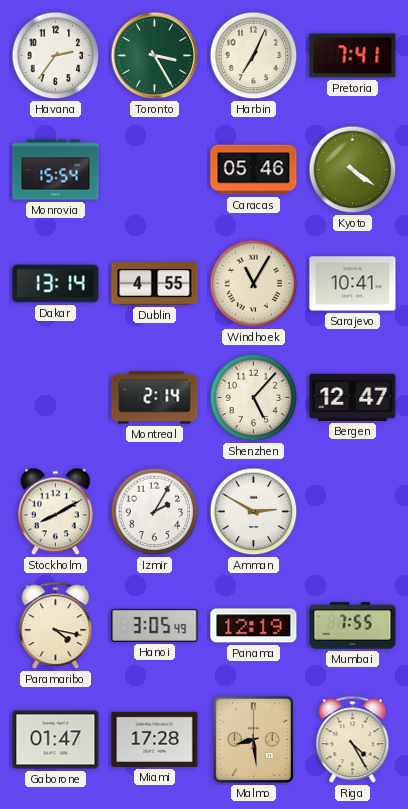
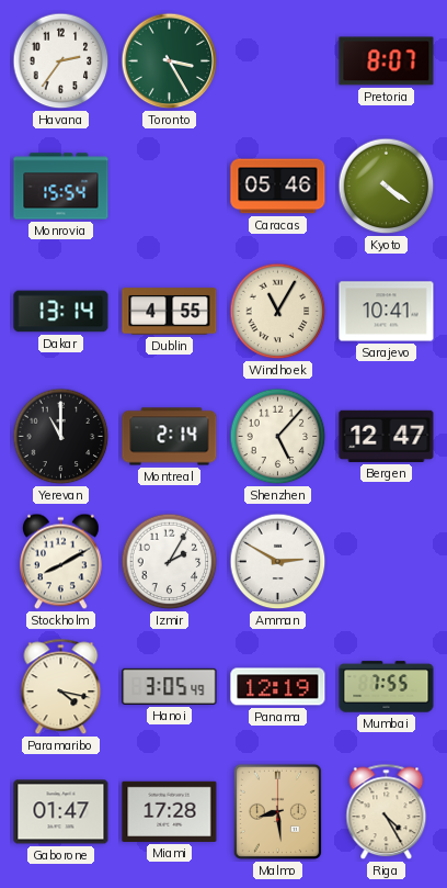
Harbin: 7:04 -> none
Pretoria: 7:41 -> 8:07
Yerevan: none -> 11:00
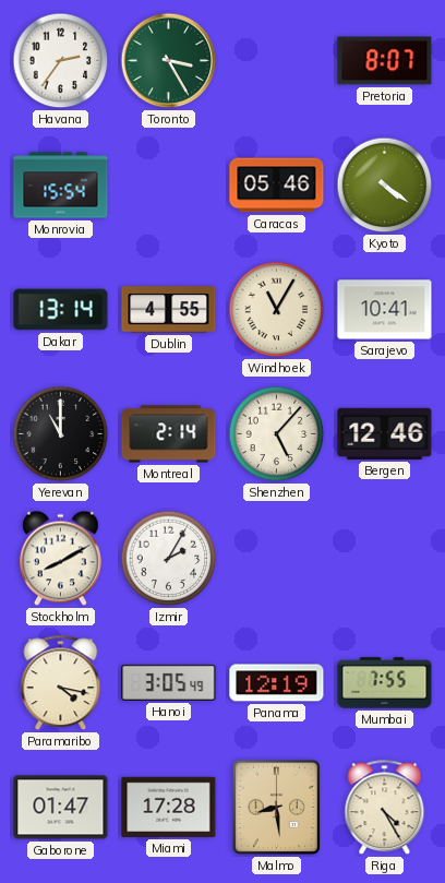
Bergen: 12:47 -> 12:46
Amman: 2:50 -> none
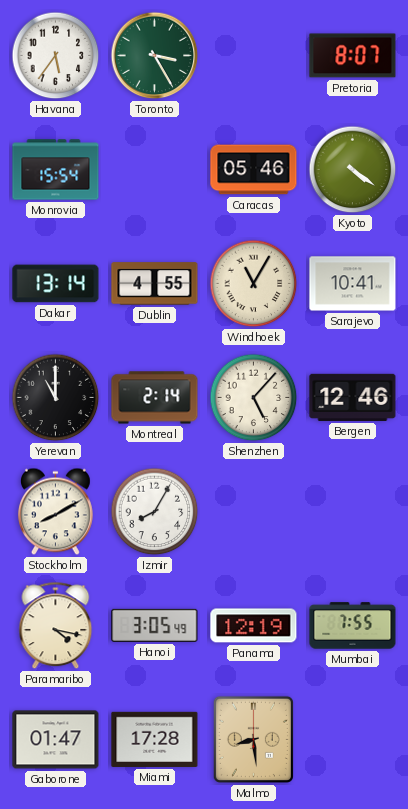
Havana: 2:36 -> 5:36
Izmir: 2:05 -> 8:05
Riga: 4:25 -> none
